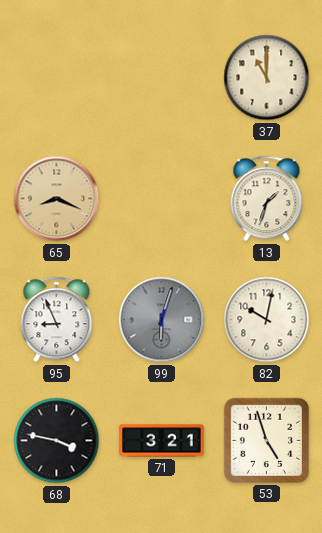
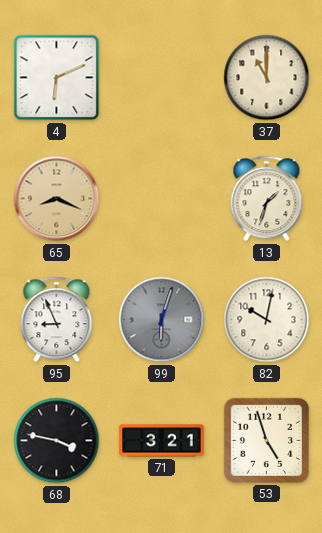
4: none -> 6:11
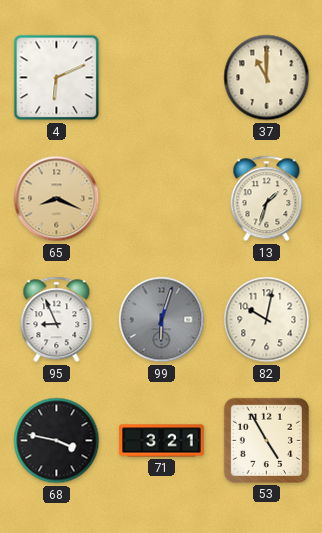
53: 4:57 -> 4:55
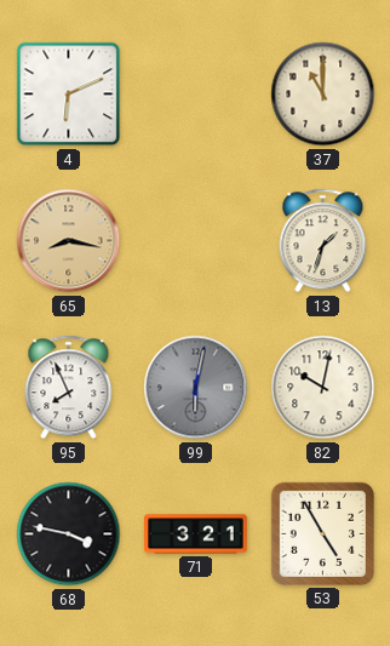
65: 8:19 -> 8:17
95: 8:56 -> 7:56
99: 6:03 -> 6:02
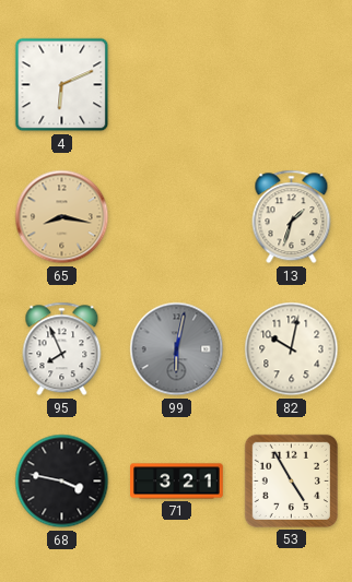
37: 11:00 -> none
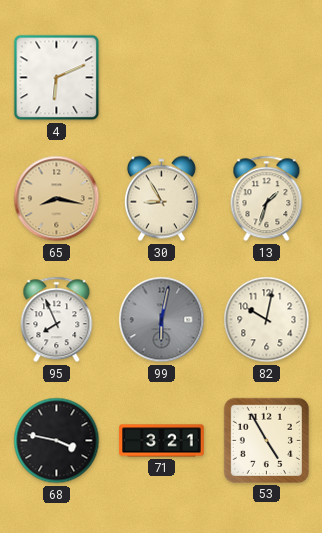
30: none -> 8:55
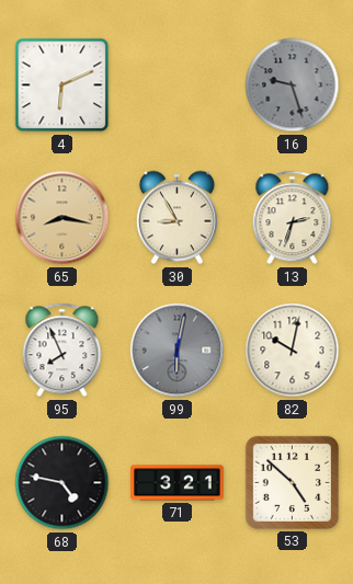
16: none -> 9:27
13: 1:33 -> 2:33
68: 3:47 -> 4:47
53: 4:55 -> 4:52
